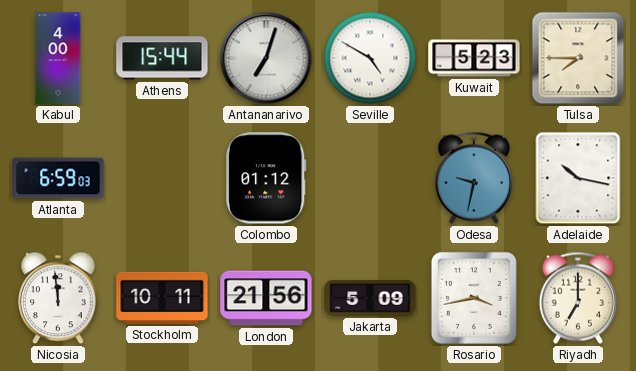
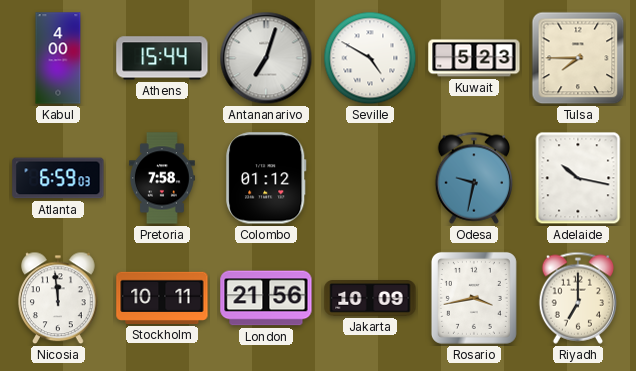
Pretoria: none -> 7:58
Jakarta: 5:09 -> 10:09
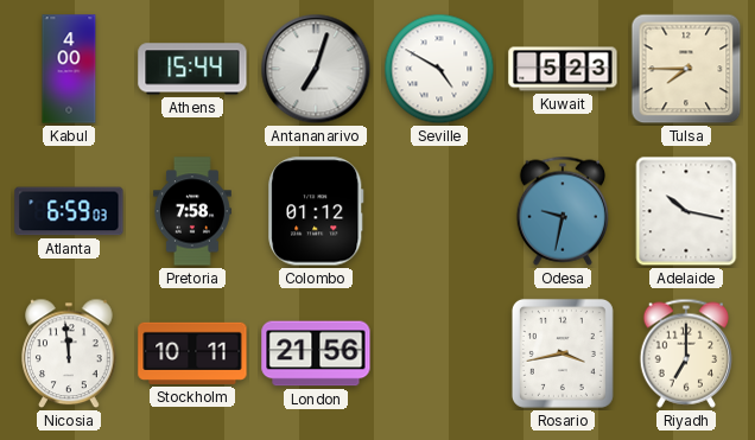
Jakarta: 10:09 -> none
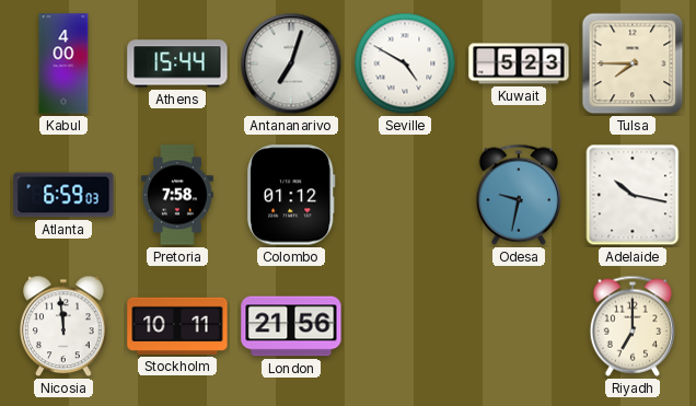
Rosario: 3:43 -> none
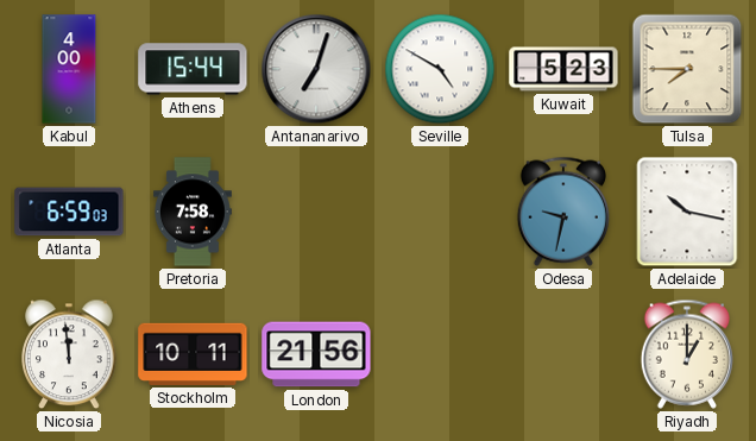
Colombo: 01:12 -> none
Riyadh: 7:00 -> 1:00
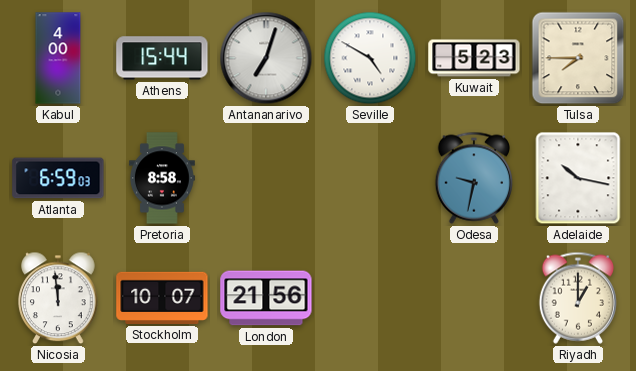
Pretoria: 7:58 -> 8:58
Stockholm: 10:11 -> 10:07
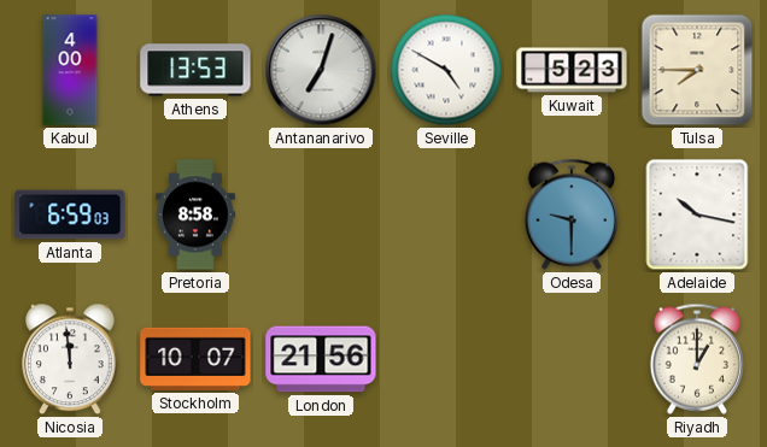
Athens: 15:44 -> 13:53
Odesa: 9:32 -> 9:30
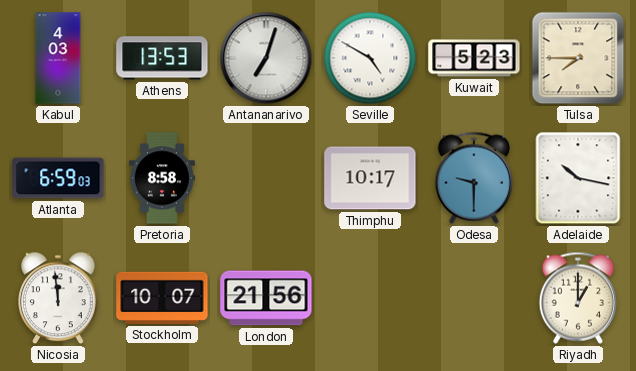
Kabul: 4:00 -> 4:03
Thimphu: none -> 10:17
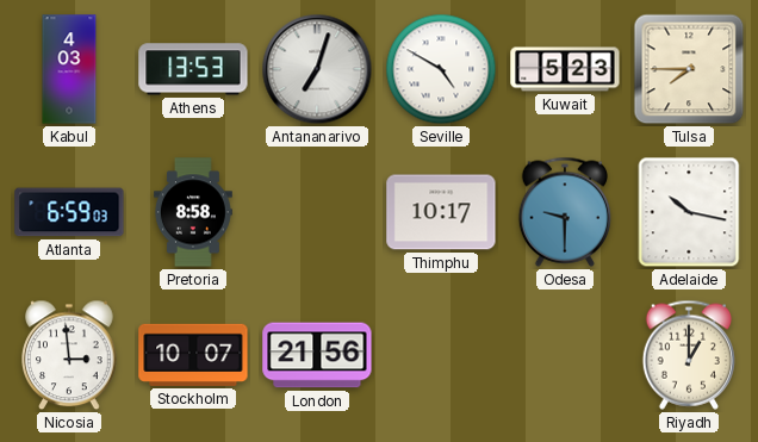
Nicosia: 11:59 -> 2:59
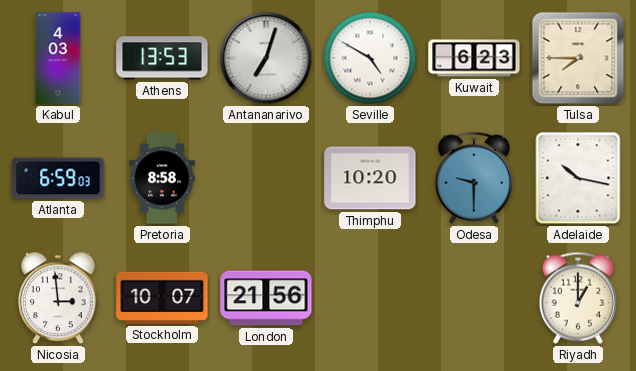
Kuwait: 5:23 -> 6:23
Thimphu: 10:17 -> 10:20
